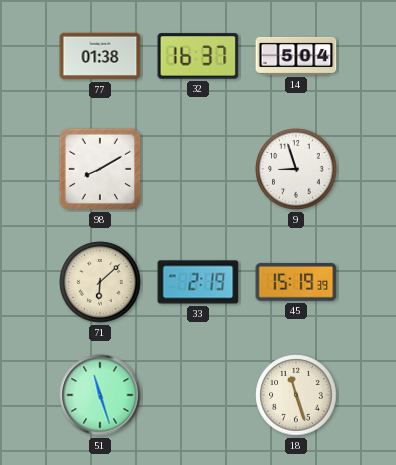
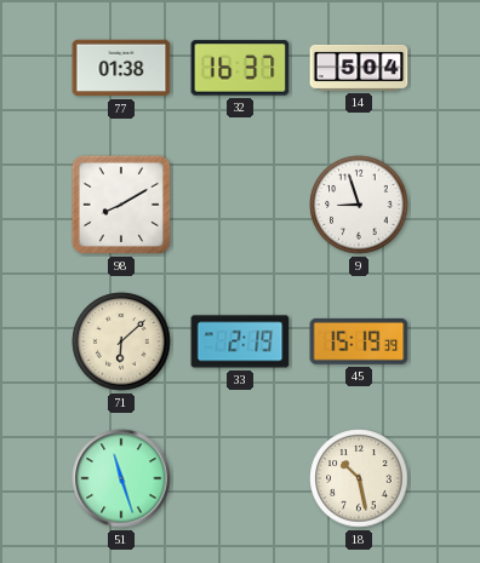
18: 11:27 -> 10:28
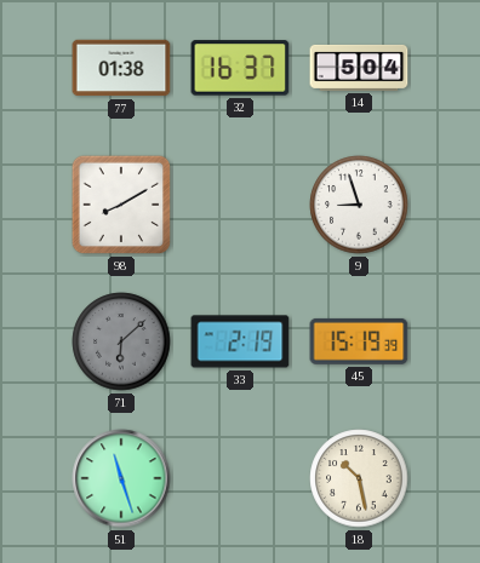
71 dial: cream -> grey
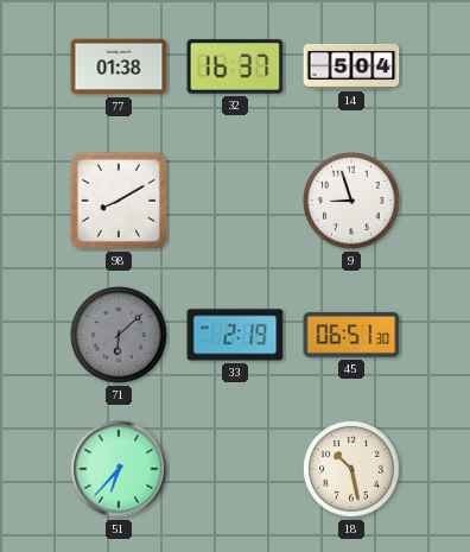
45: 15:19 -> 06:51
51: 11:27 -> 6:37
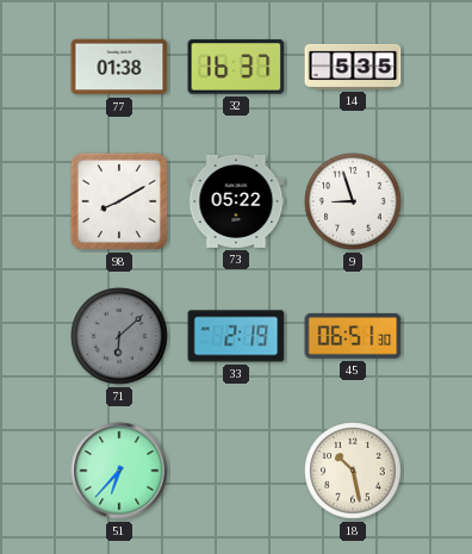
14: 5:04 -> 5:35
73: none -> 05:22
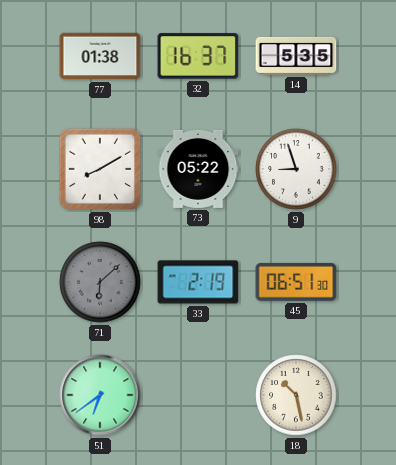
51: 6:37 -> 6:39
